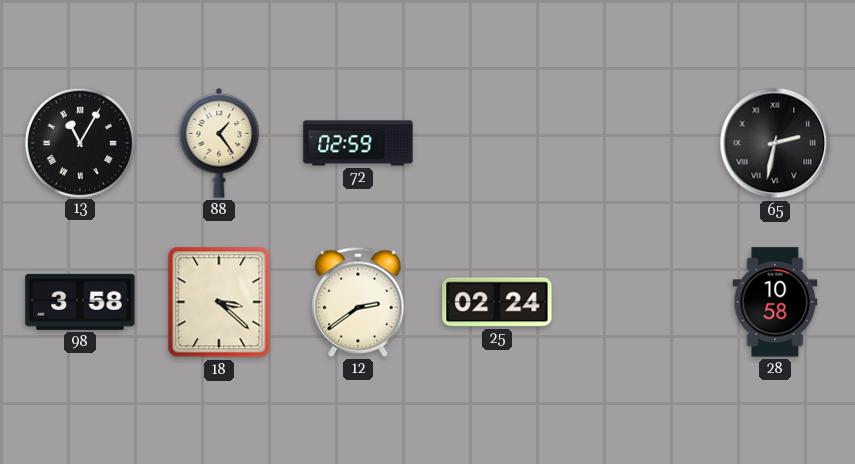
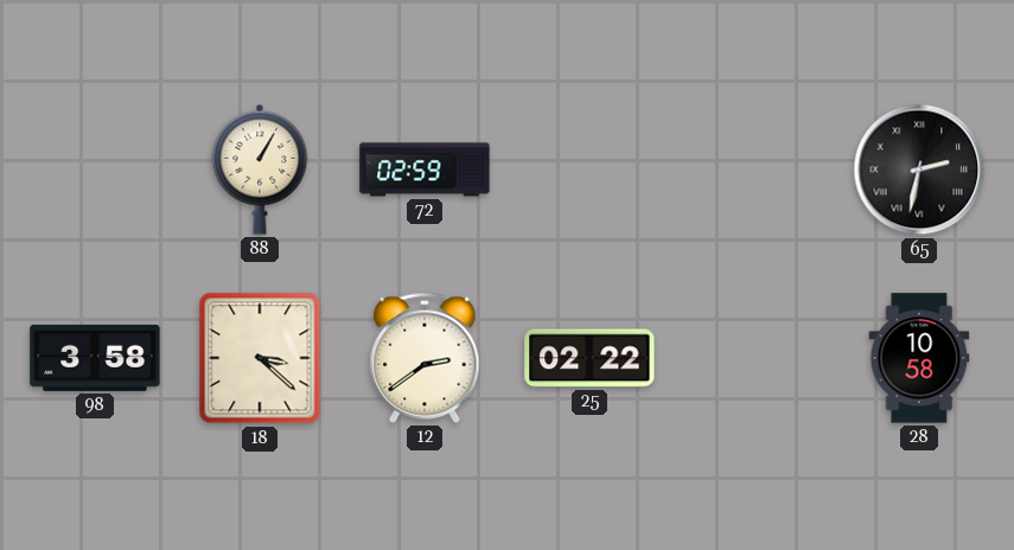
13: 11:05 -> none
88: 1:24 -> 1:05
25: 02:24 -> 02:22
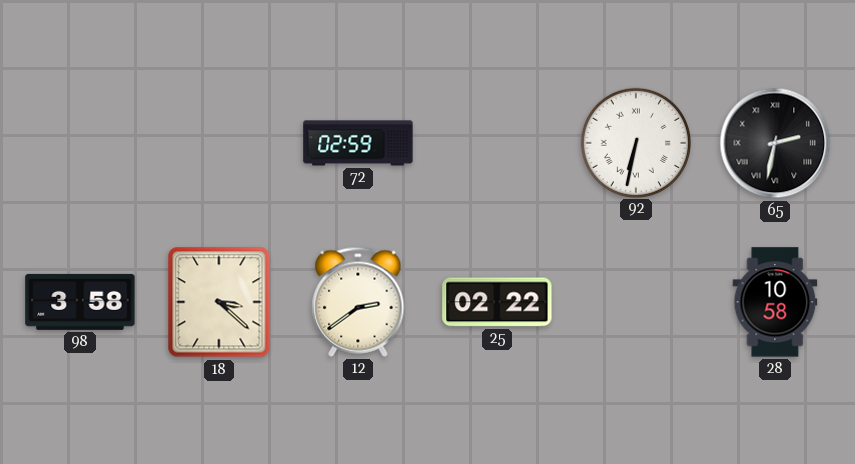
88: 1:05 -> none
92: none -> 6:32
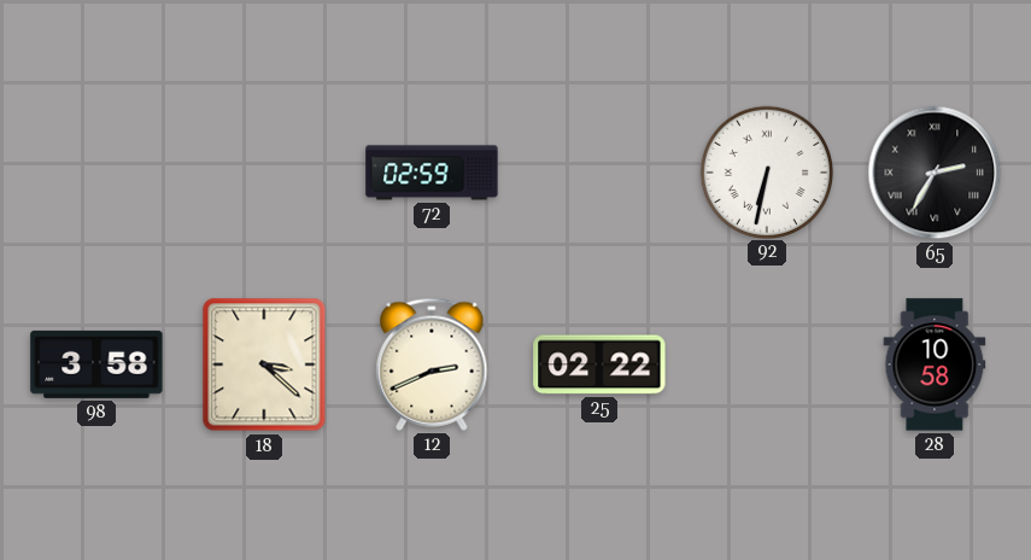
65: 2:32 -> 2:35
12: 2:39 -> 2:41
